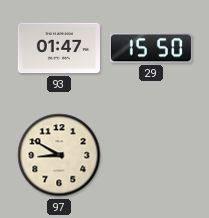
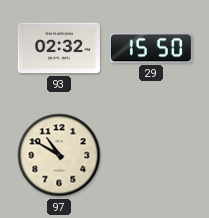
93: 01:47 -> 02:32
97: 8:50 -> 10:50
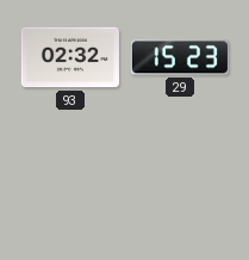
29: 15:50 -> 15:23
97: 10:50 -> none
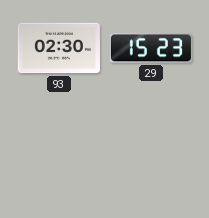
93: 02:32 -> 02:30
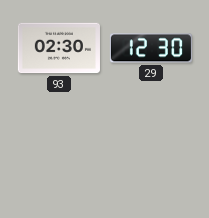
29: 15:23 -> 12:30
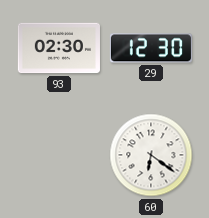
60: none -> 6:21
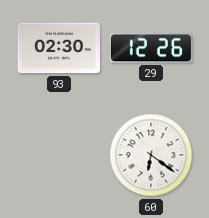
29: 12:30 -> 12:26
